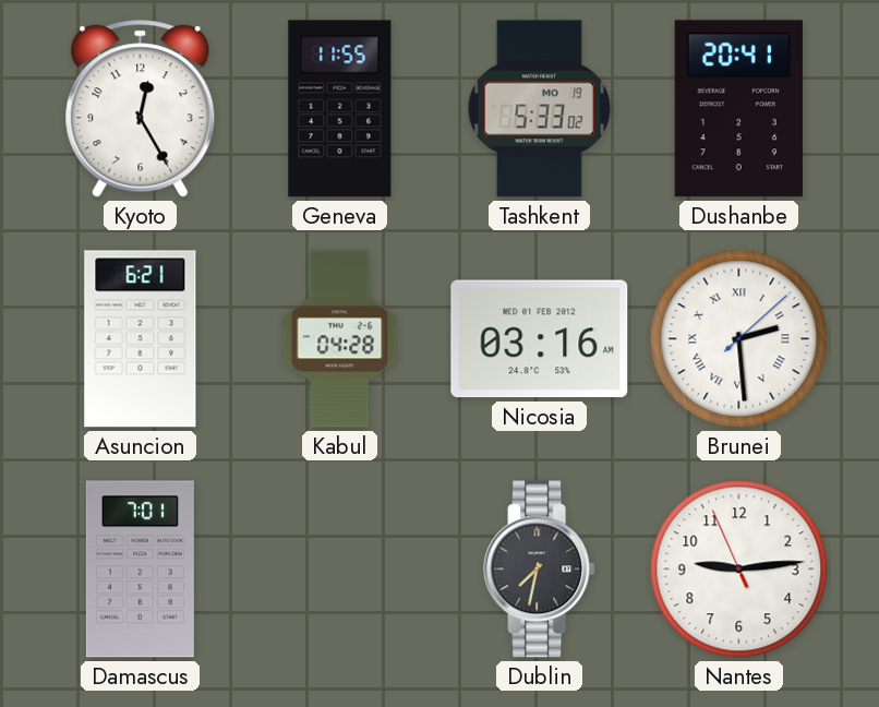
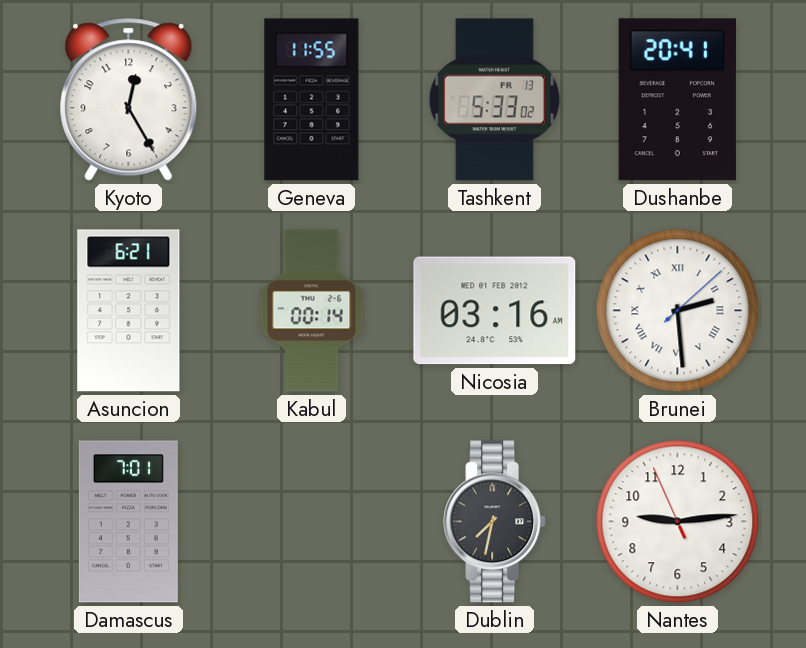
Tashkent date: MO 19 -> FR 13
Kabul: 04:28 -> 00:14
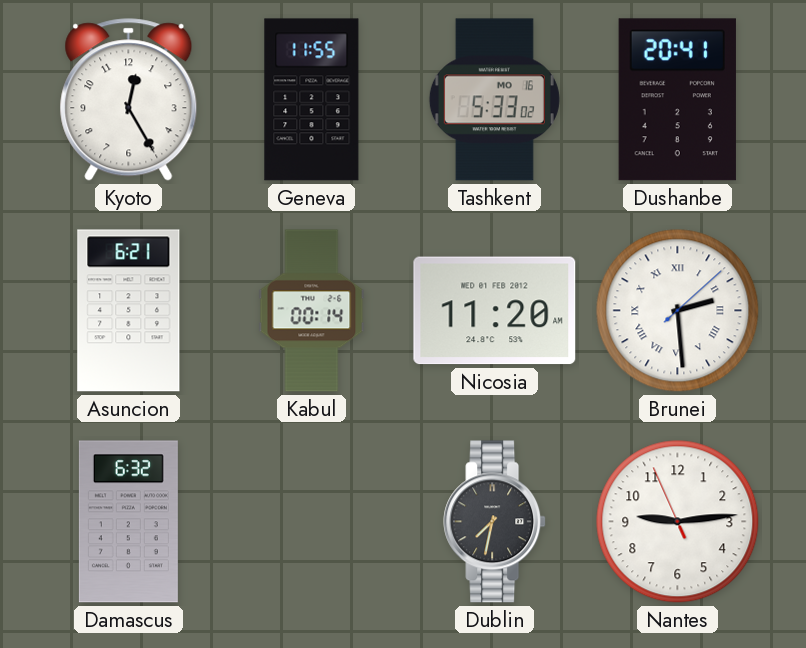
Tashkent date: FR 13 -> MO 16
Nicosia: 03:16 -> 11:20
Damascus: 7:01 -> 6:32
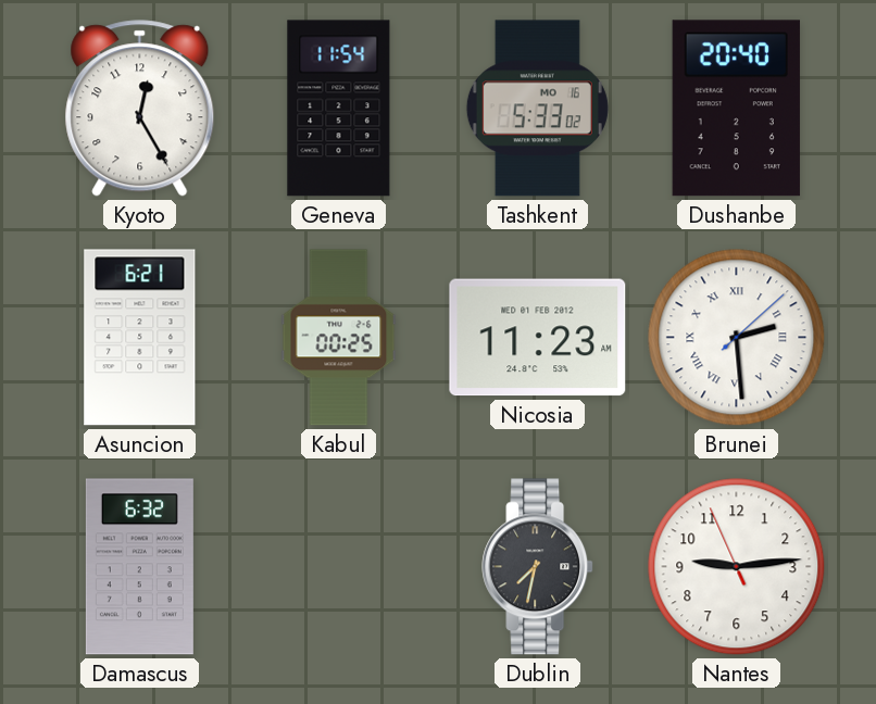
Geneva: 11:55 -> 11:54
Dushanbe: 20:41 -> 20:40
Kabul: 00:14 -> 00:25
Nicosia: 11:20 -> 11:23
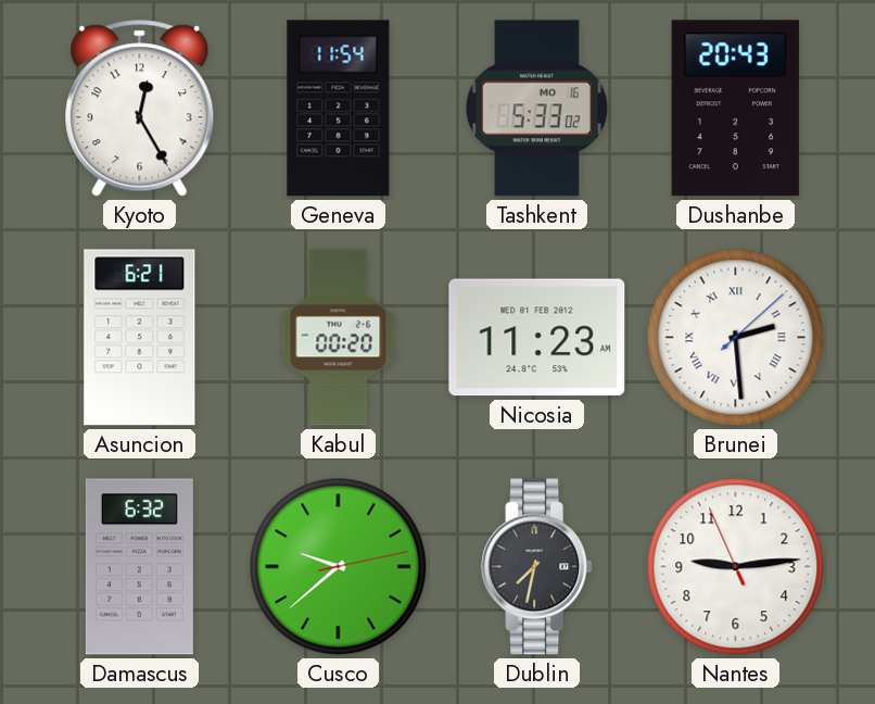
Dushanbe: 20:40 -> 20:43
Kabul: 00:25 -> 00:20
Cusco: none -> 9:38
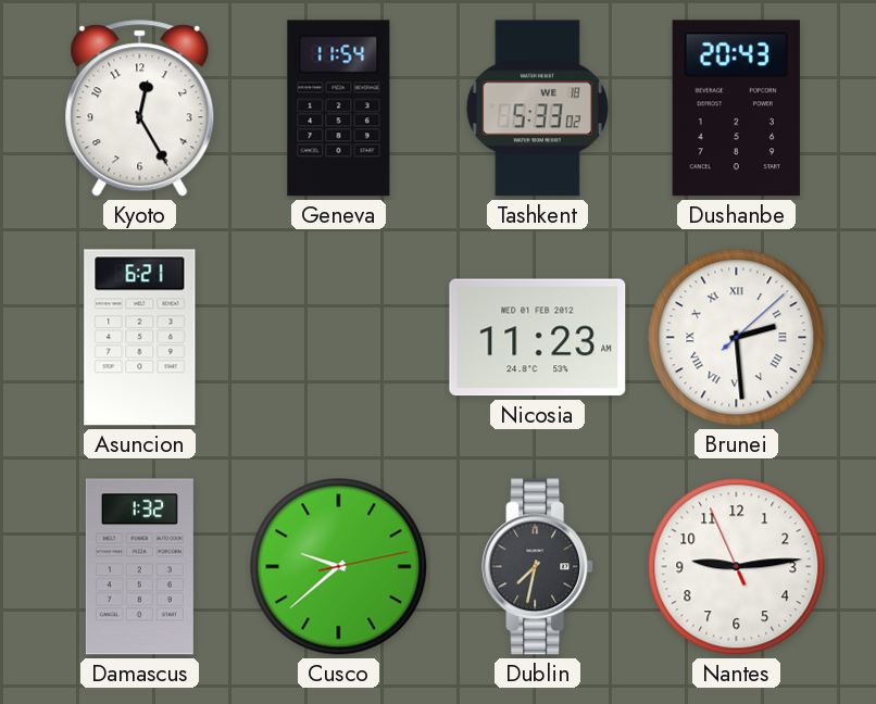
Tashkent date: MO 16 -> WE 18
Kabul: 00:20 -> none
Damascus: 6:32 -> 1:32
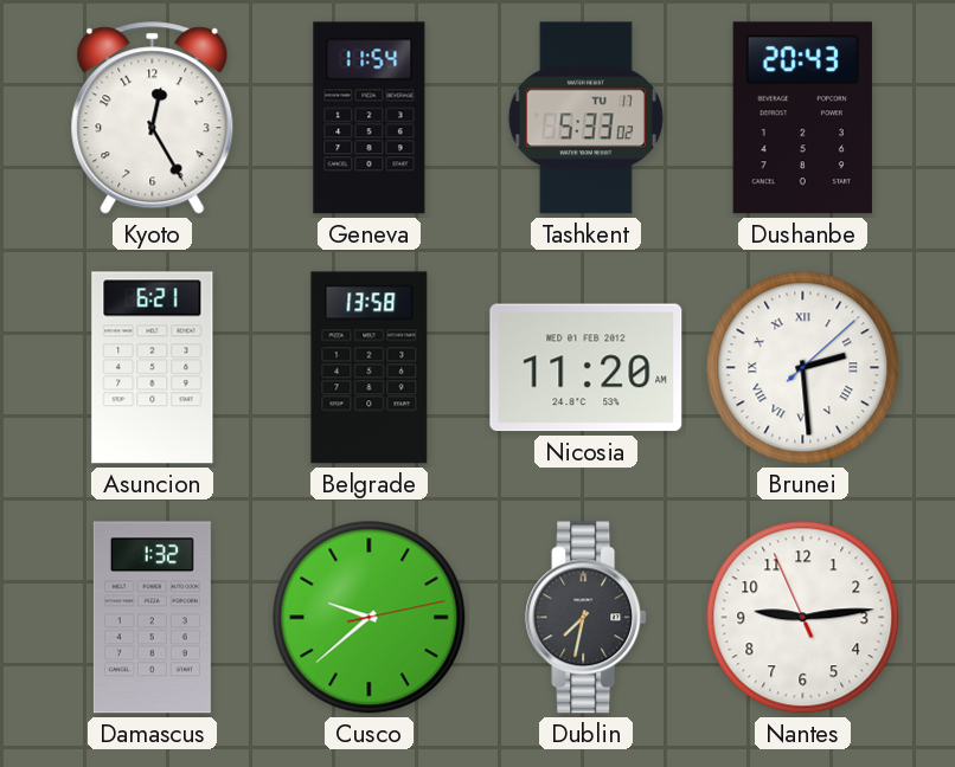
Tashkent date: WE 18 -> TU 17
Belgrade: none -> 13:58
Nicosia: 11:23 -> 11:20
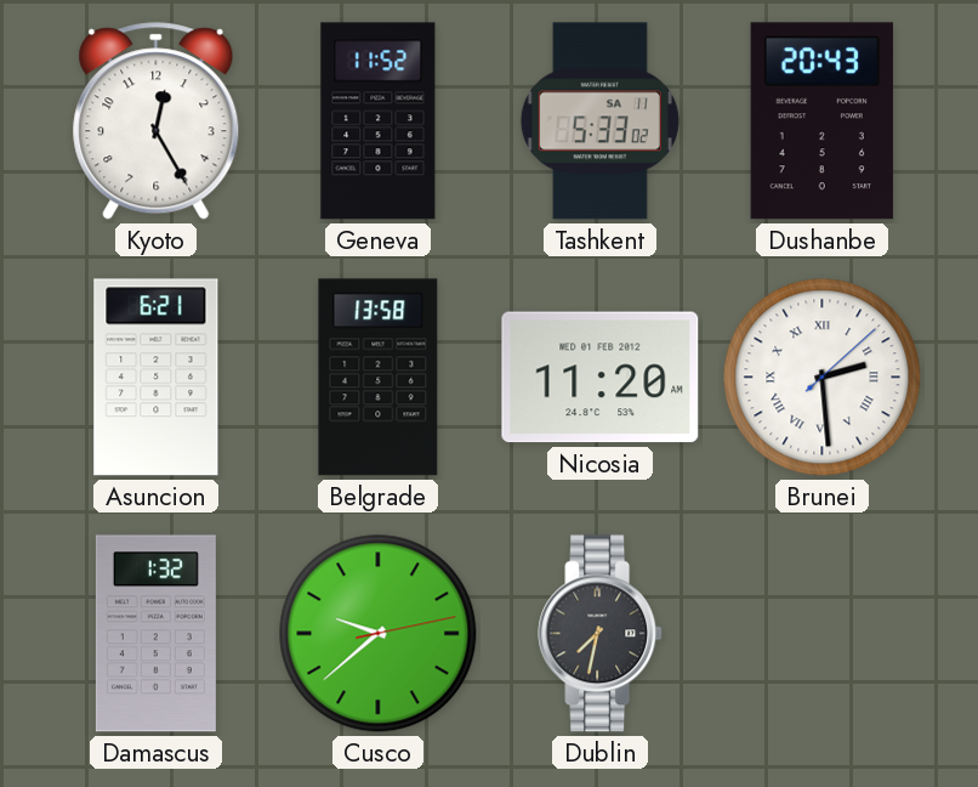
Geneva: 11:54 -> 11:52
Tashkent date: TU 17 -> SA 11
Nantes: 9:13 -> none
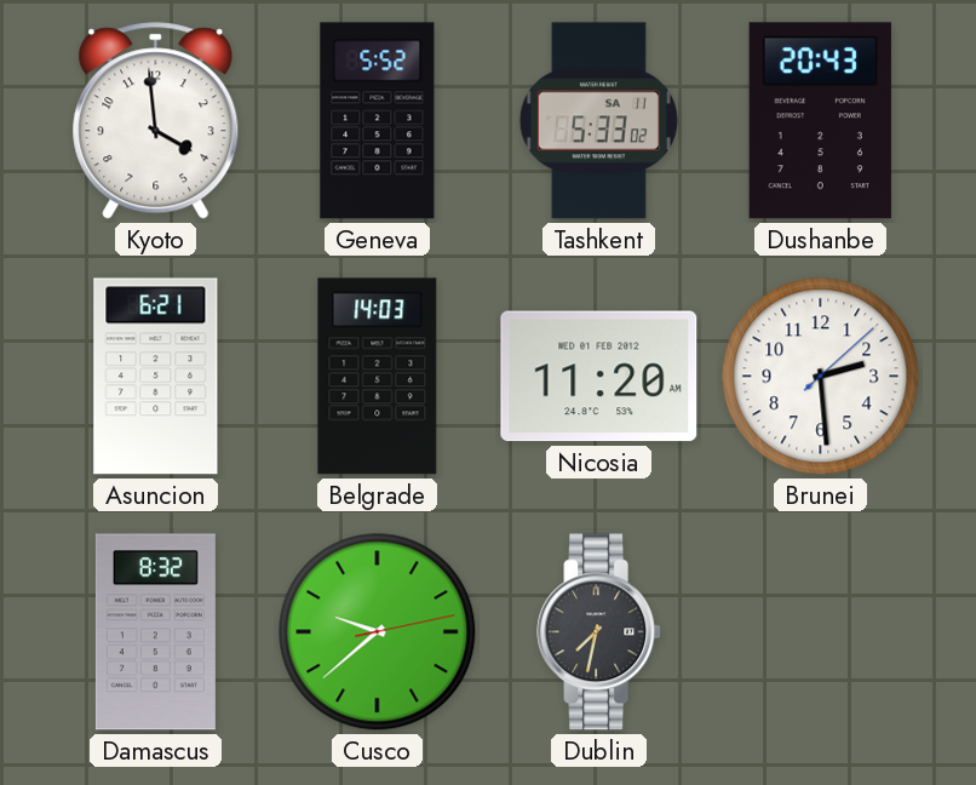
Kyoto: 12:25 -> 3:59
Geneva: 11:52 -> 5:52
Belgrade: 13:58 -> 14:03
Brunei numerals: Roman -> Arabic
Damascus: 1:32 -> 8:32
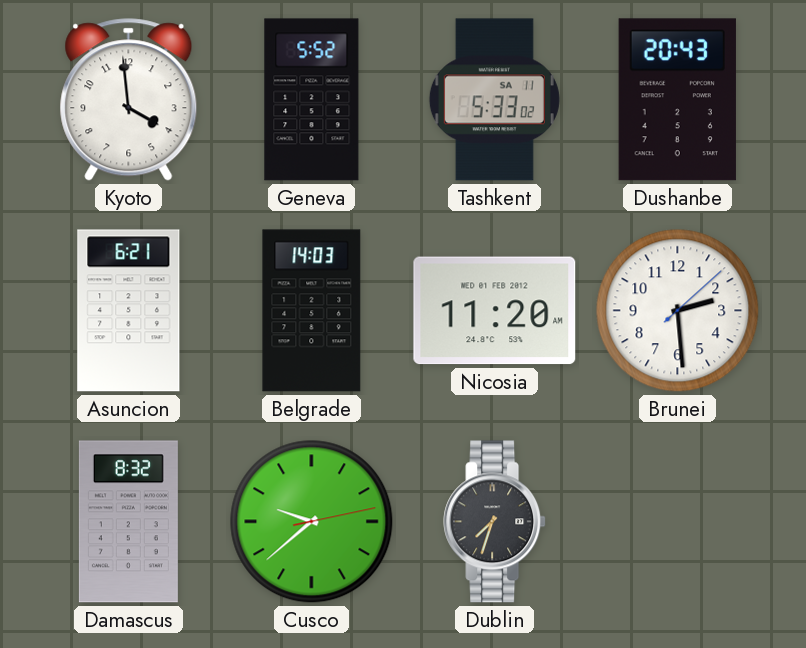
Dublin: 7:32 -> 7:33
